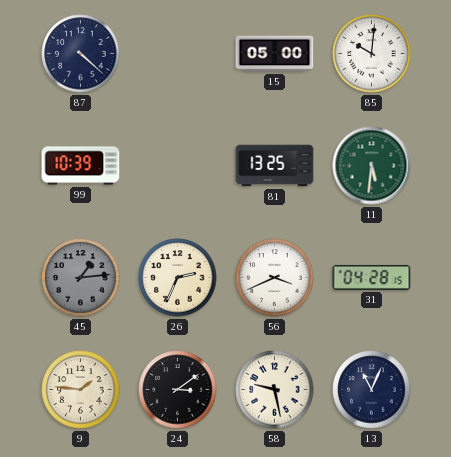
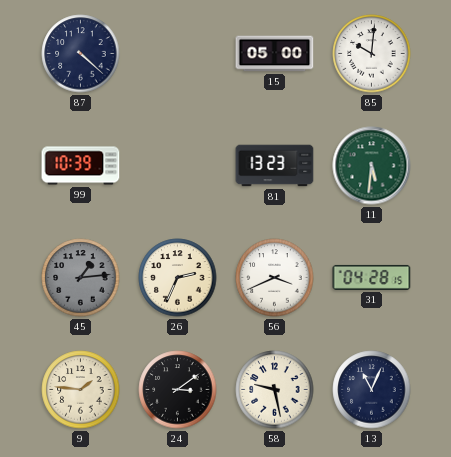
81: 13:25 -> 13:23
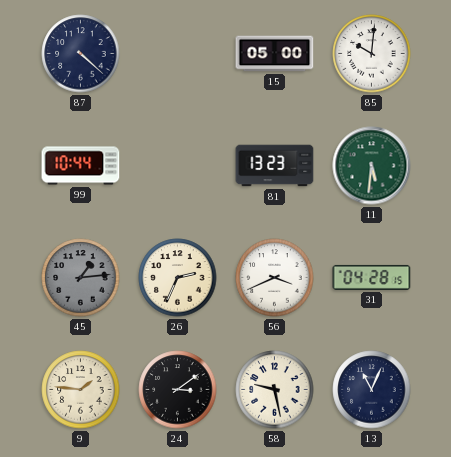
99: 10:39 -> 10:44
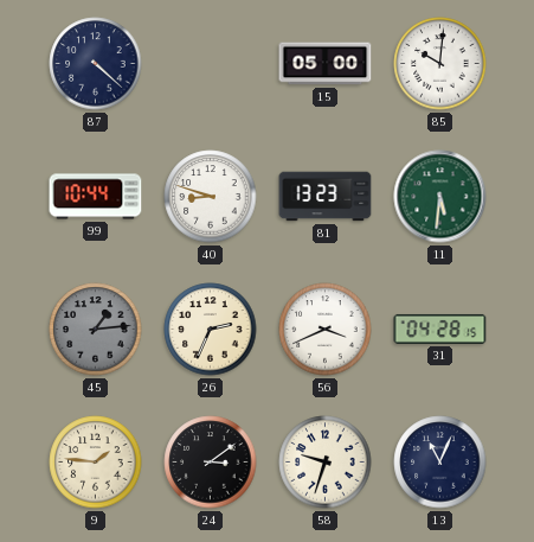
40: none -> 8:48
58: 9:28 -> 9:33
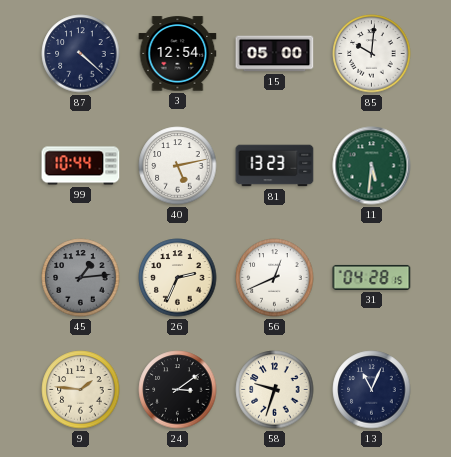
3: none -> 12:54
40: 8:48 -> 5:13
56: 3:41 -> 12:41
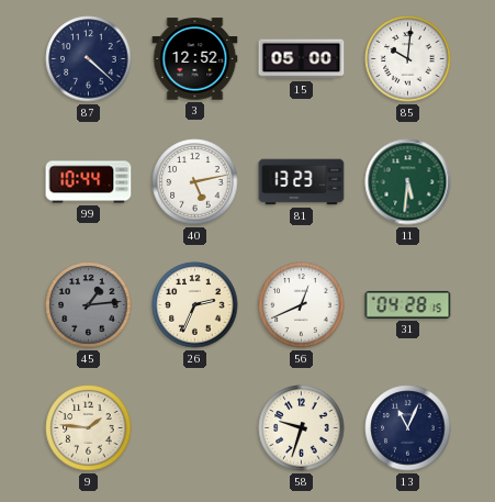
3: 12:54 -> 12:52
24: 3:09 -> none
